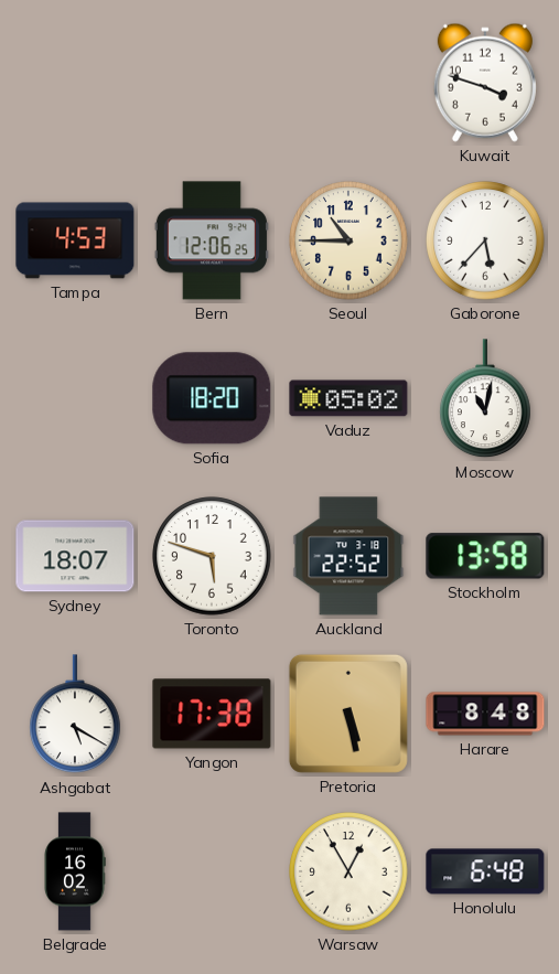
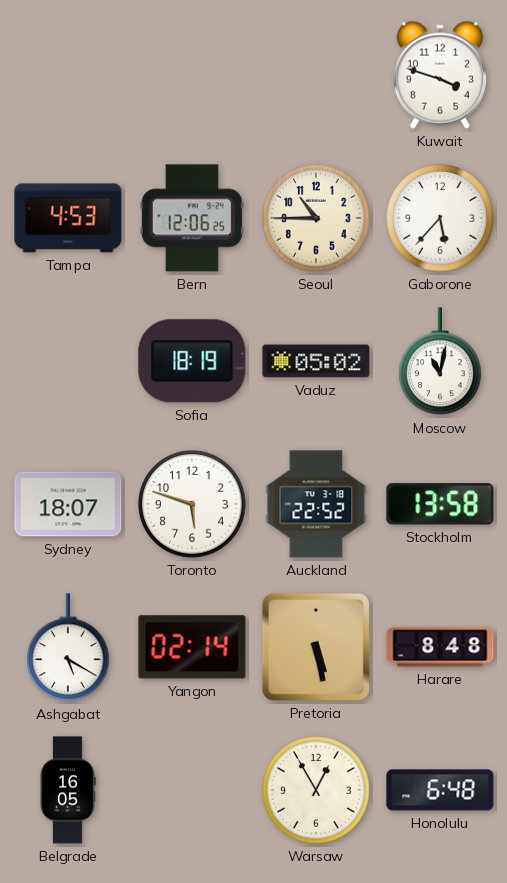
Sofia: 18:20 -> 18:19
Yangon: 17:38 -> 02:14
Belgrade: 16:02 -> 16:05
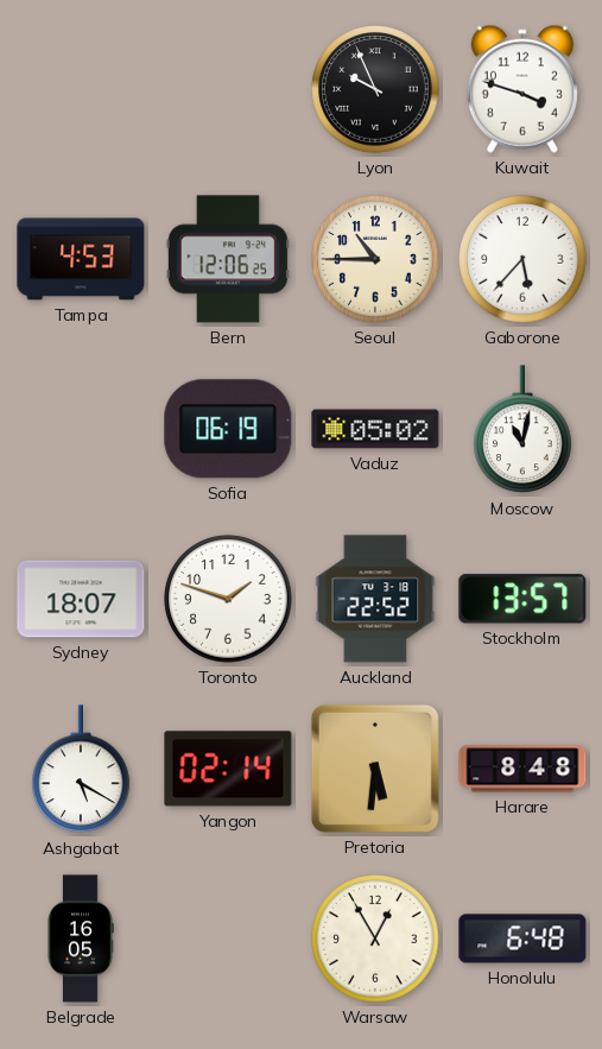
Lyon: none -> 9:56
Sofia: 18:19 -> 06:19
Toronto: 5:48 -> 1:48
Stockholm: 13:58 -> 13:57
Pretoria: 5:28 -> 5:31
